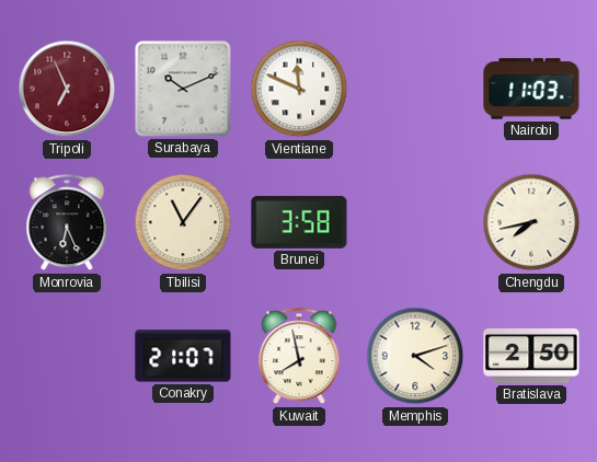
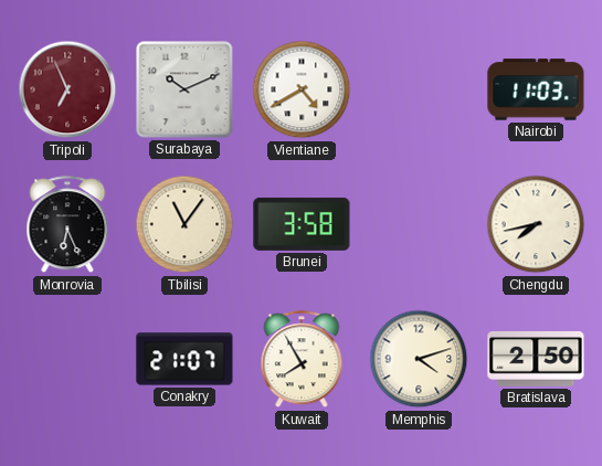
Vientiane: 11:49 -> 4:40
Kuwait: 7:58 -> 7:55
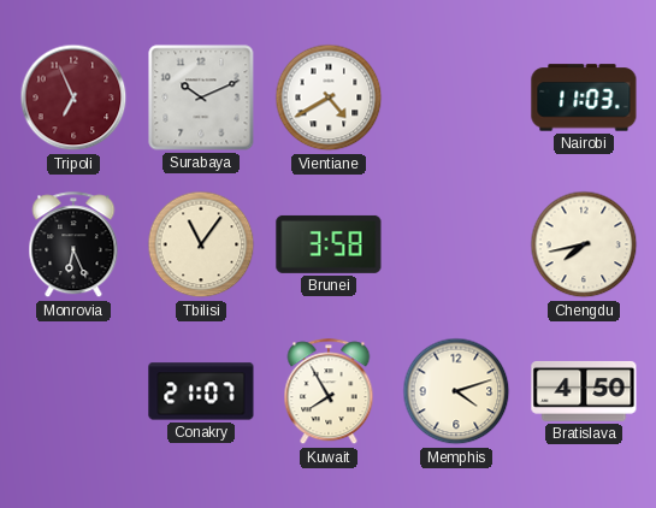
Bratislava: 2:50 -> 4:50
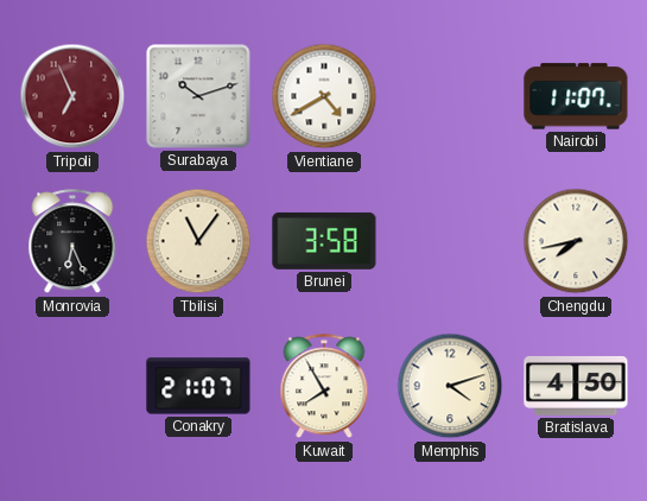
Surabaya: 10:11 -> 10:12
Nairobi: 11:03 -> 11:07
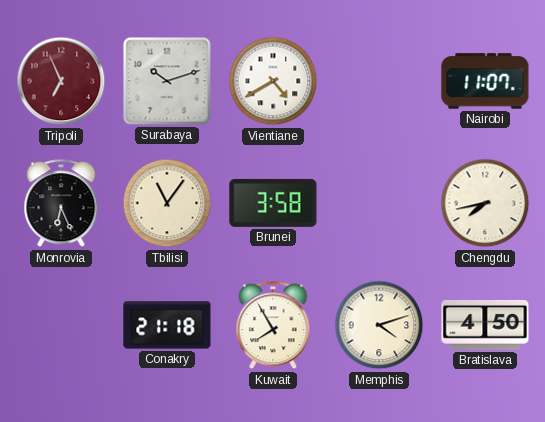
Conakry: 21:07 -> 21:18
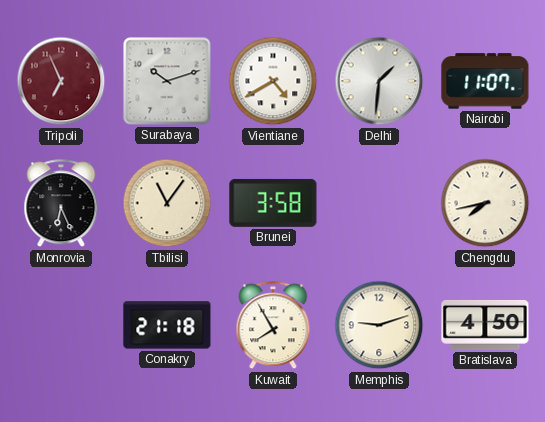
Delhi: none -> 1:31
Memphis: 4:12 -> 9:12
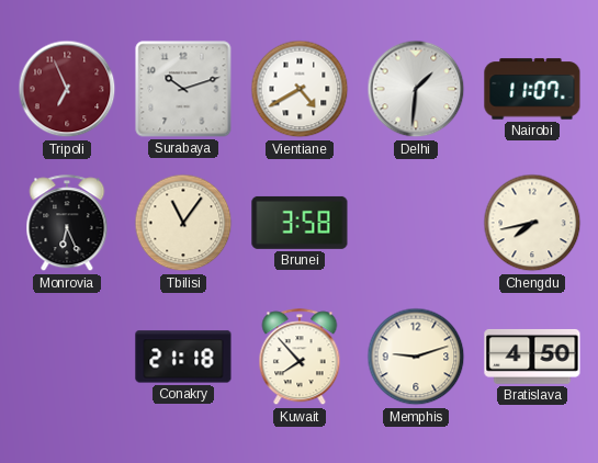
Kuwait: 7:55 -> 7:53
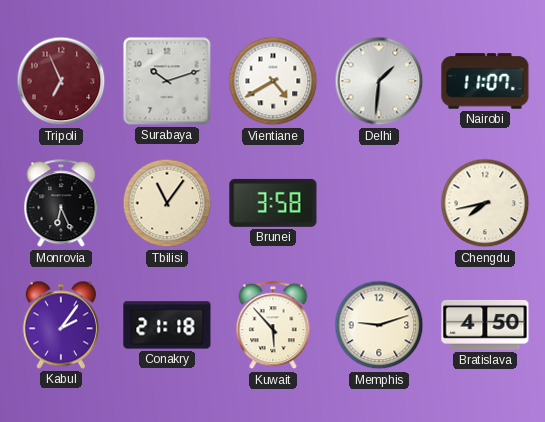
Kabul: none -> 2:06
Kuwait: 7:53 -> 5:53
